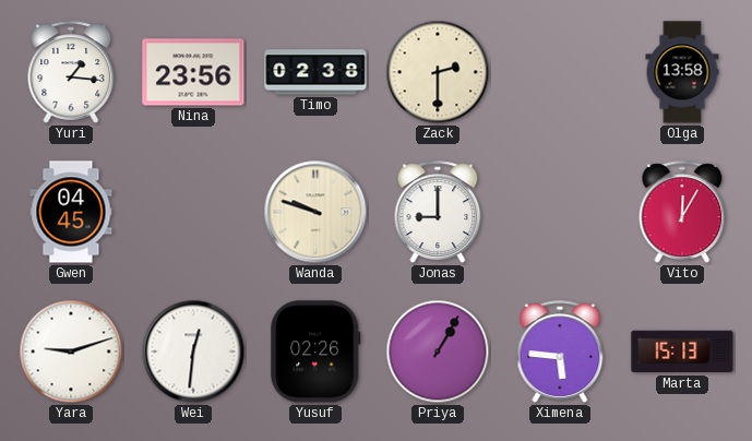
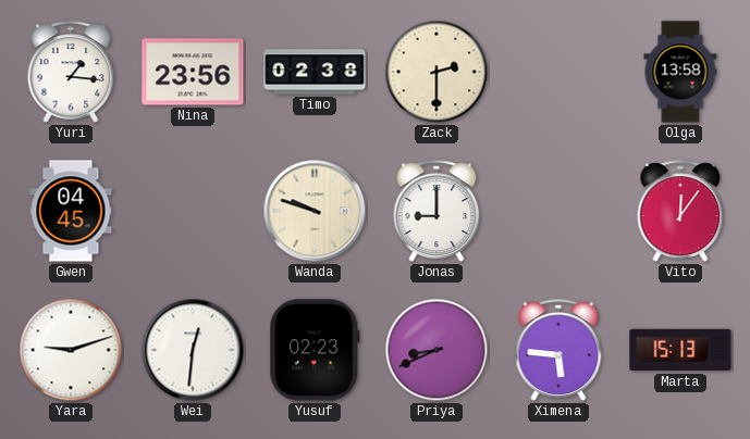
Vito: 12:05 -> 12:06
Yusuf: 02:26 -> 02:23
Priya: 1:05 -> 8:41
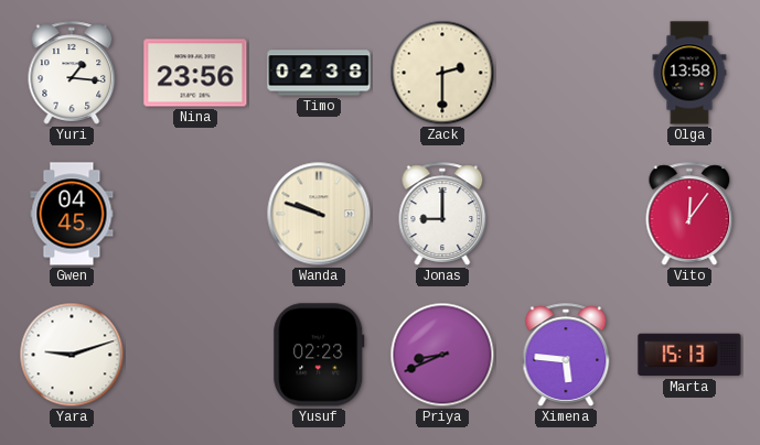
Wei: 12:31 -> none
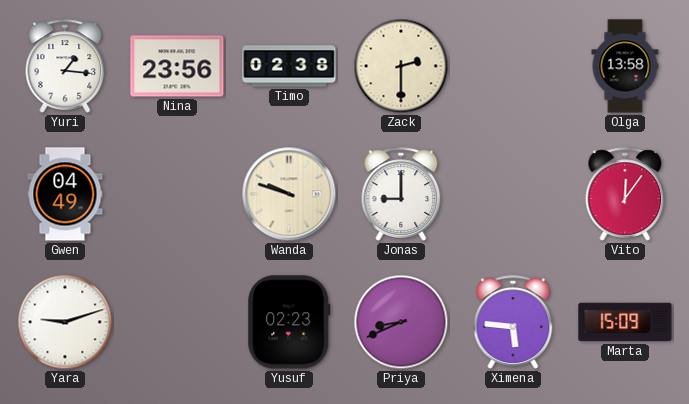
Gwen: 04:45 -> 04:49
Marta: 15:13 -> 15:09
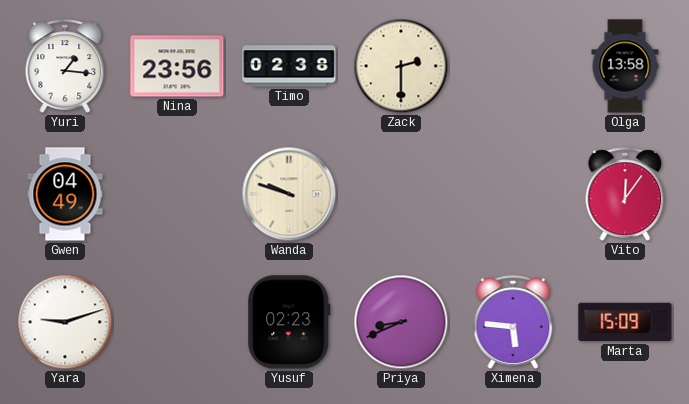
Jonas: 9:00 -> none
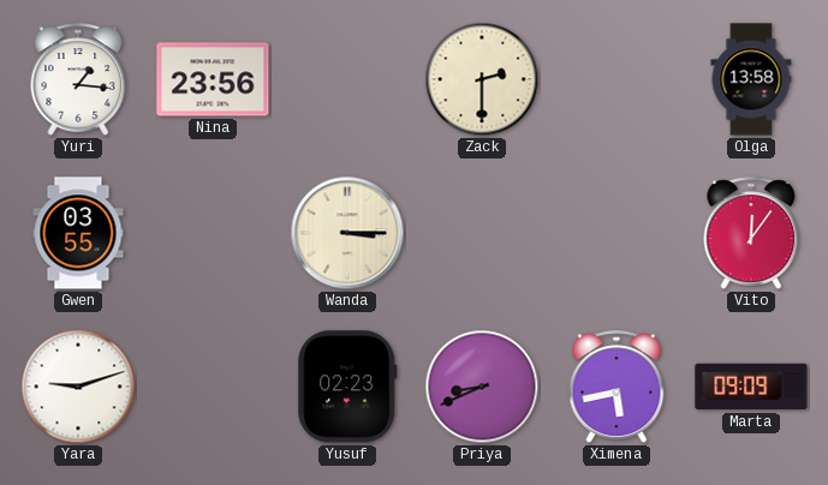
Timo: 02:38 -> none
Gwen: 04:49 -> 03:55
Wanda: 9:48 -> 3:15
Ximena: 5:46 -> 5:43
Marta: 15:09 -> 09:09
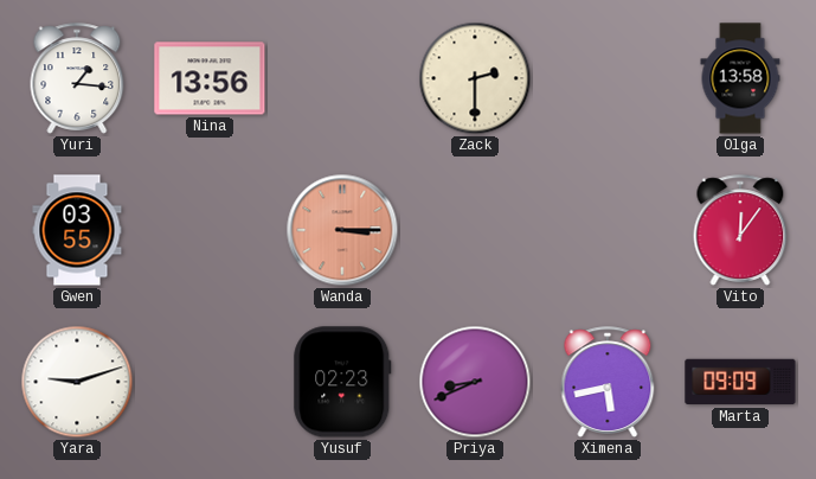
Nina: 23:56 -> 13:56
Wanda dial: cream -> salmon
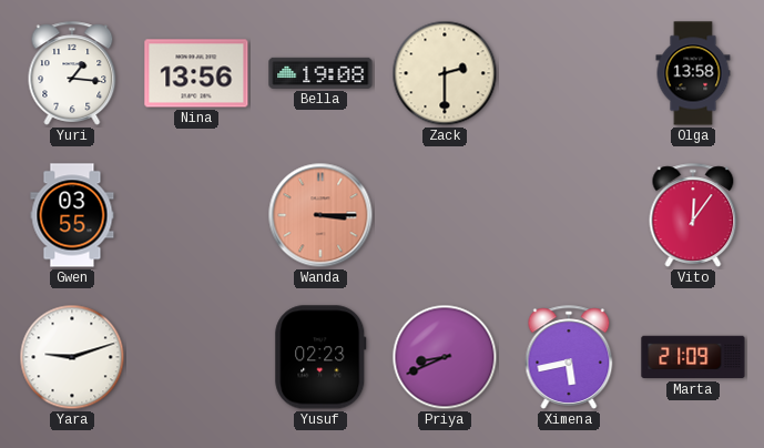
Bella: none -> 19:08
Marta: 09:09 -> 21:09
